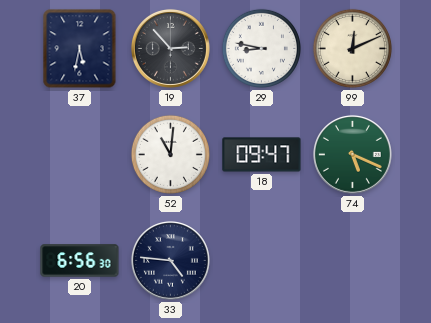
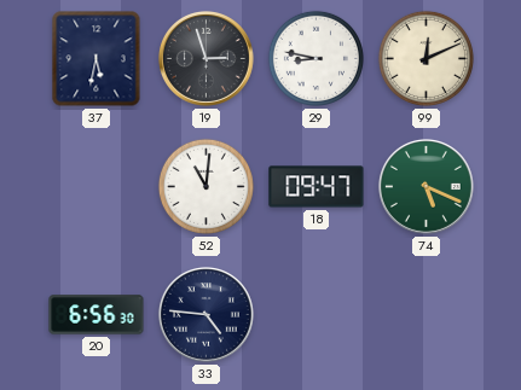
19: 2:53 -> 2:57
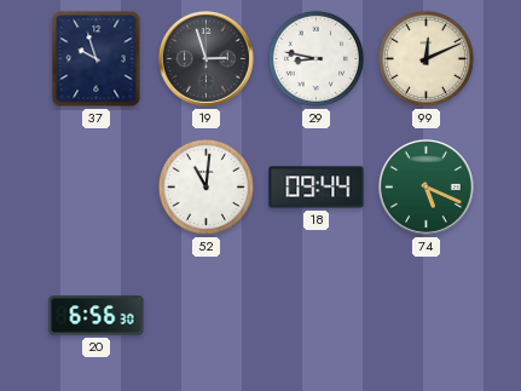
37: 5:32 -> 9:57
18: 09:47 -> 09:44
33: 4:46 -> none
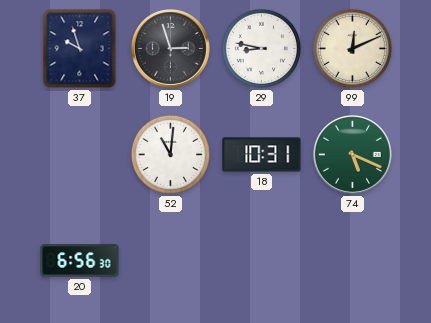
18: 09:44 -> 10:31
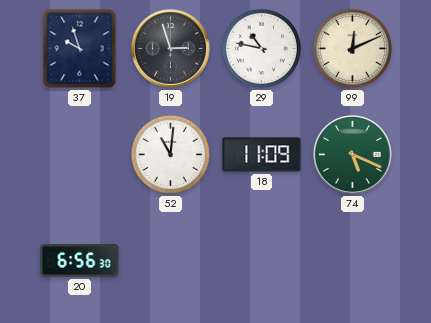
29: 8:47 -> 10:47
18: 10:31 -> 11:09
